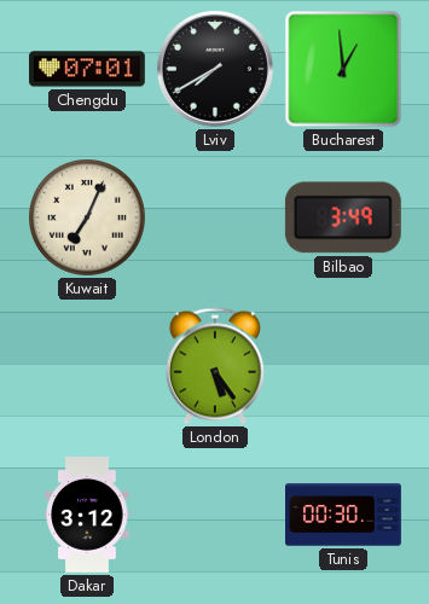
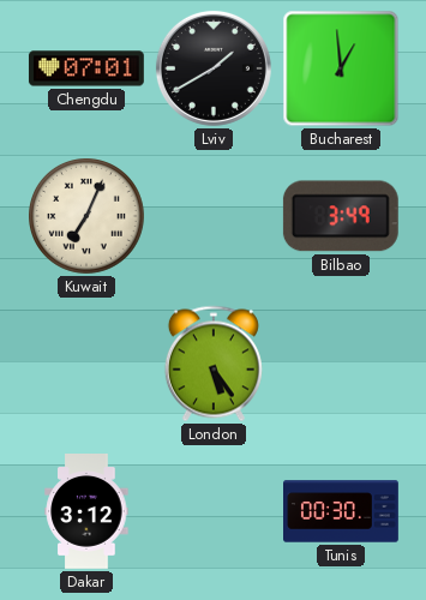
Lviv: 7:40 -> 1:40
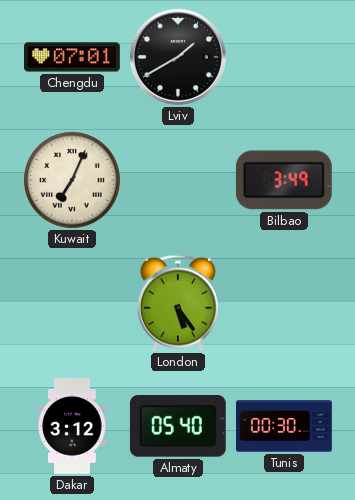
Bucharest: 12:59 -> none
Almaty: none -> 05:40
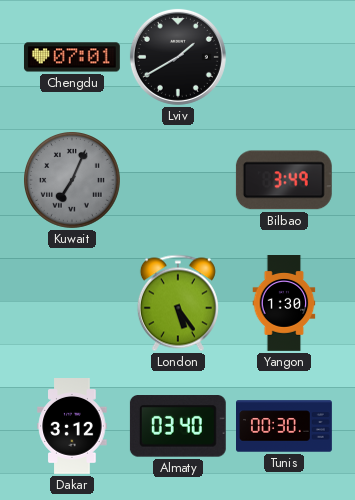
Kuwait dial: cream -> grey
Yangon: none -> 1:30
Almaty: 05:40 -> 03:40
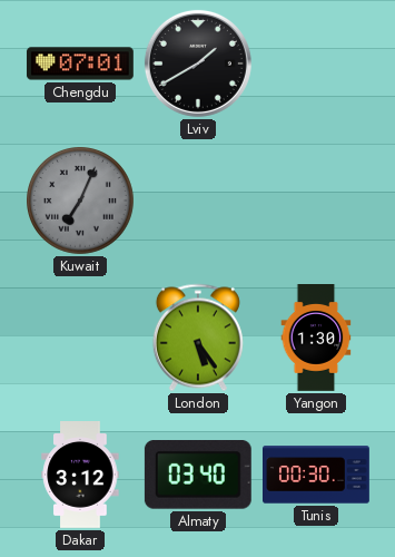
Bilbao: 3:49 -> none
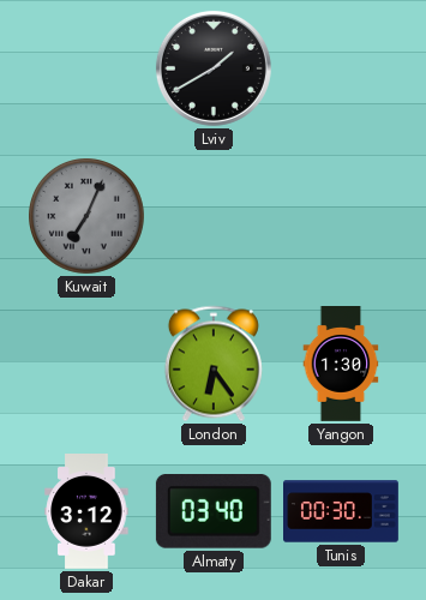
Chengdu: 07:01 -> none
London: 5:24 -> 6:24
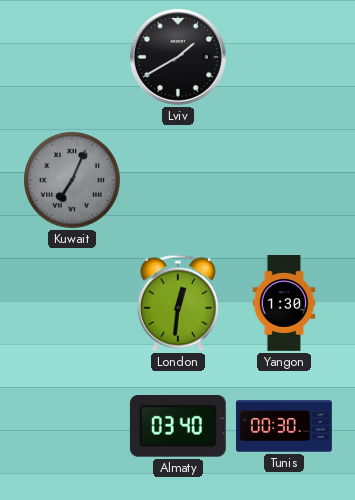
London: 6:24 -> 12:31
Dakar: 3:12 -> none
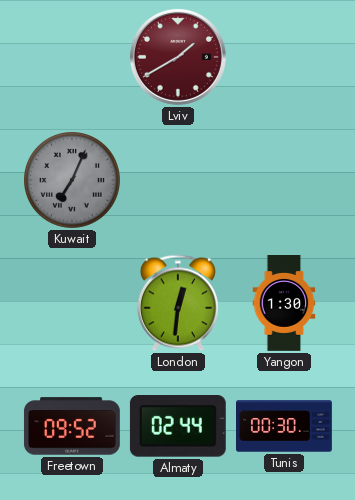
Lviv dial: black -> burgundy
Freetown: none -> 09:52
Almaty: 03:40 -> 02:44
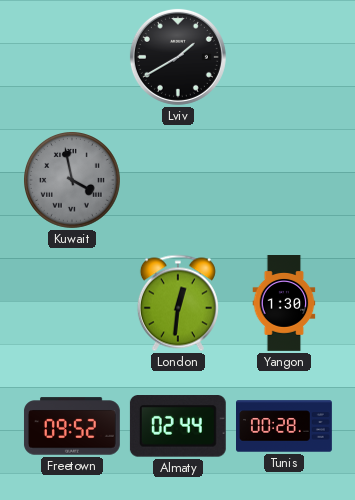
Lviv dial: burgundy -> black
Kuwait: 7:04 -> 3:58
Tunis: 00:30 -> 00:28
